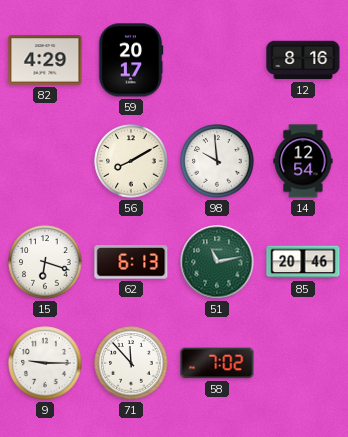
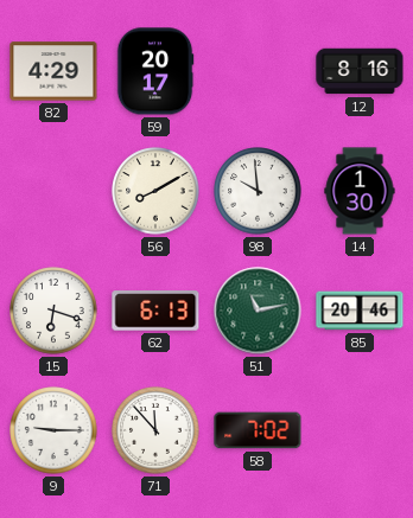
14: 12:54 -> 1:30
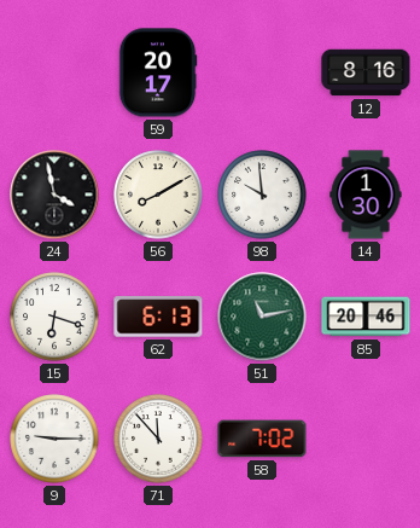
82: 4:29 -> none
24: none -> 3:58
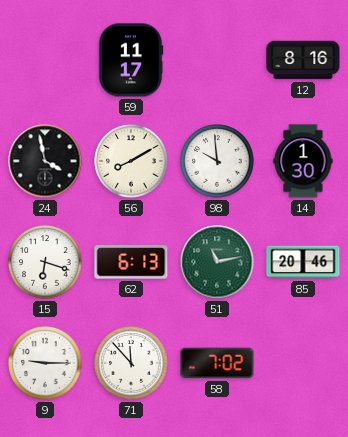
59: 20:17 -> 11:17
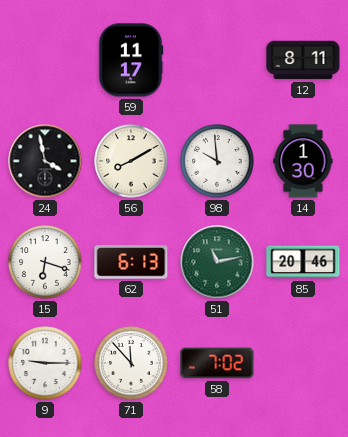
12: 8:16 -> 8:11
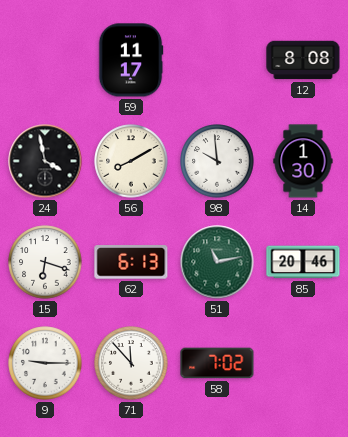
12: 8:11 -> 8:08
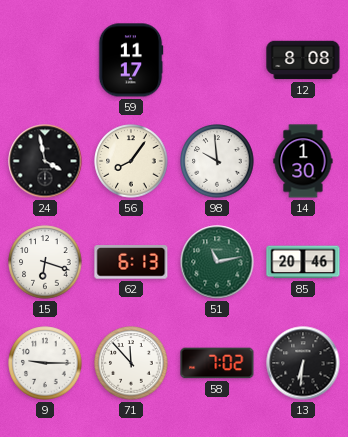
56: 8:10 -> 8:06
13: none -> 6:31
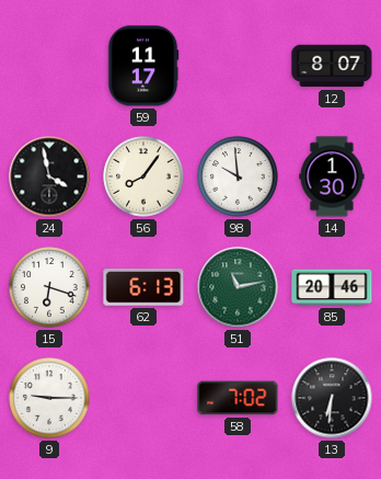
12: 8:08 -> 8:07
71: 11:53 -> none
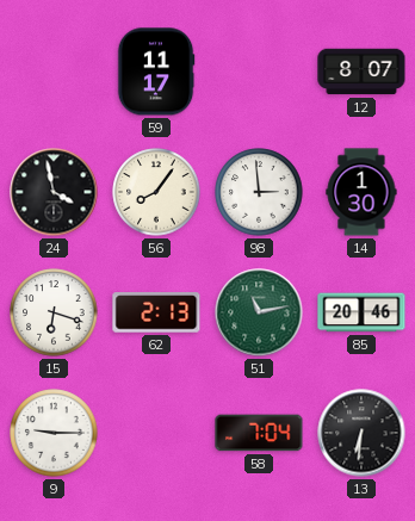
98: 9:59 -> 2:59
62: 6:13 -> 2:13
58: 7:02 -> 7:04
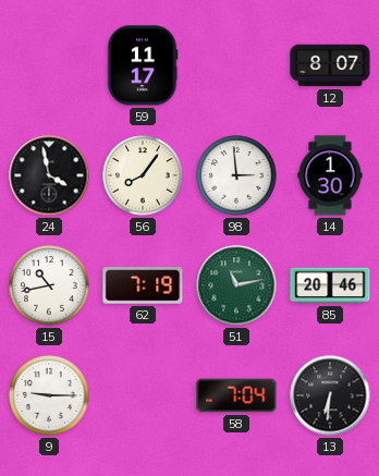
15: 6:18 -> 10:43
62: 2:13 -> 7:19
